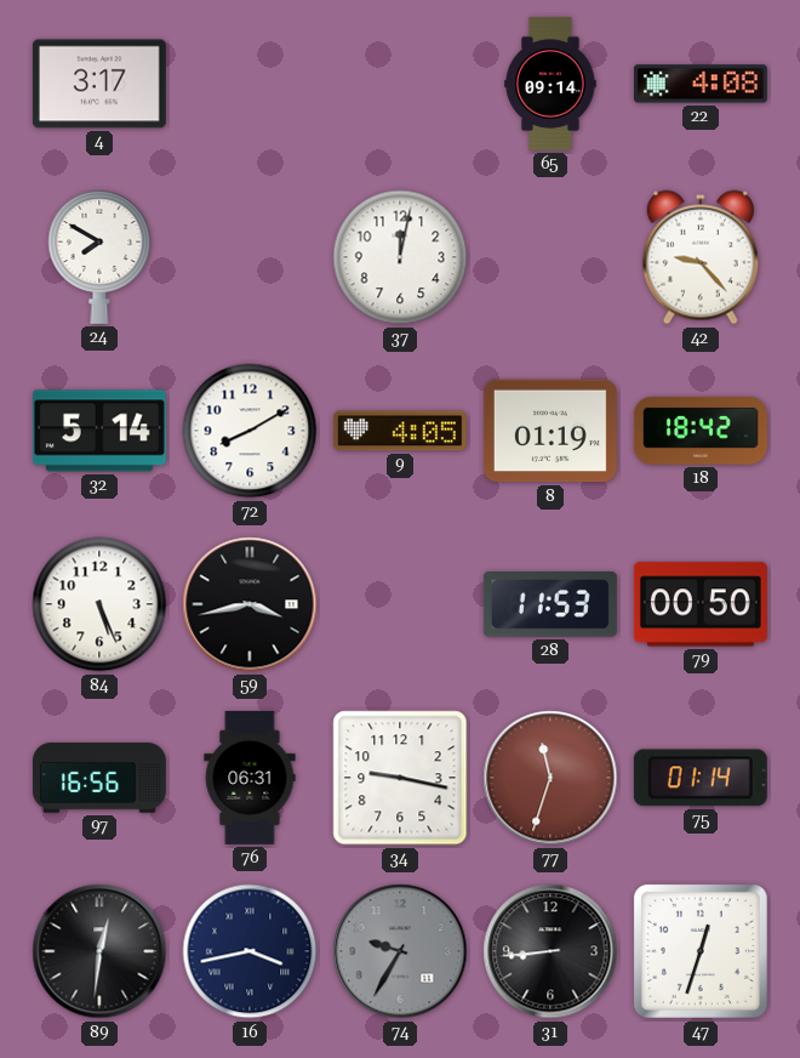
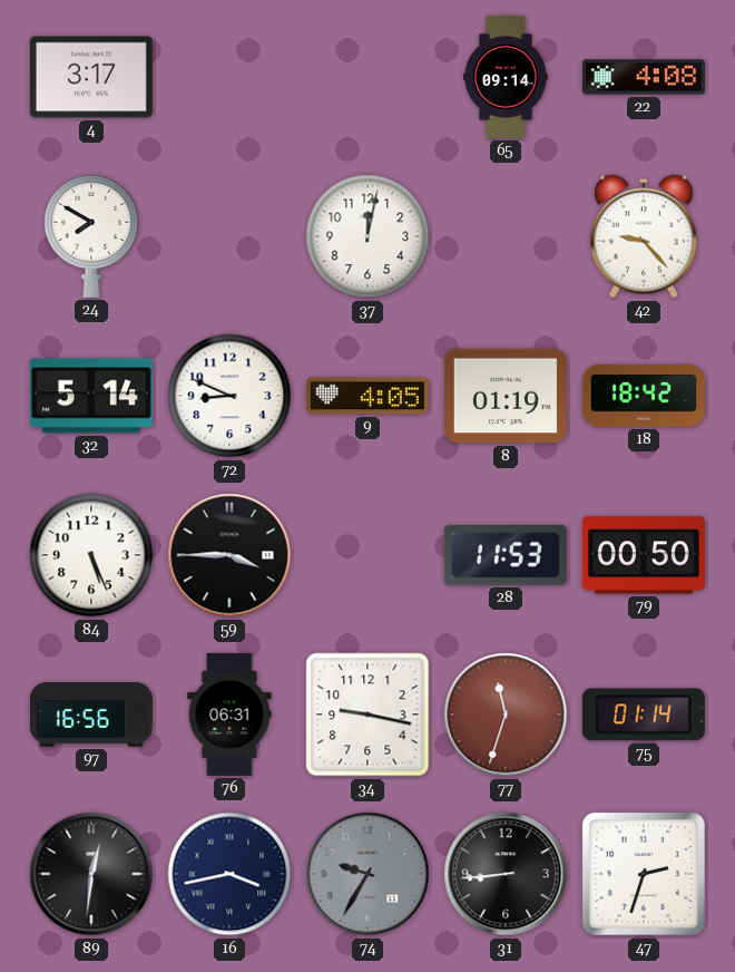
72: 8:10 -> 8:49
59: 3:43 -> 3:45
47: 12:33 -> 2:33
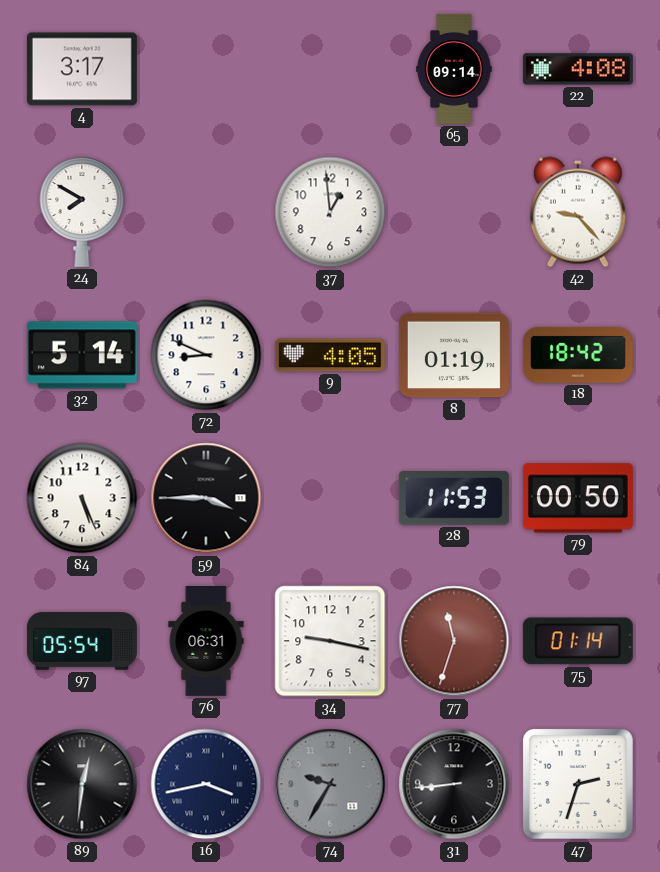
37: 12:02 -> 12:59
97: 16:56 -> 05:54
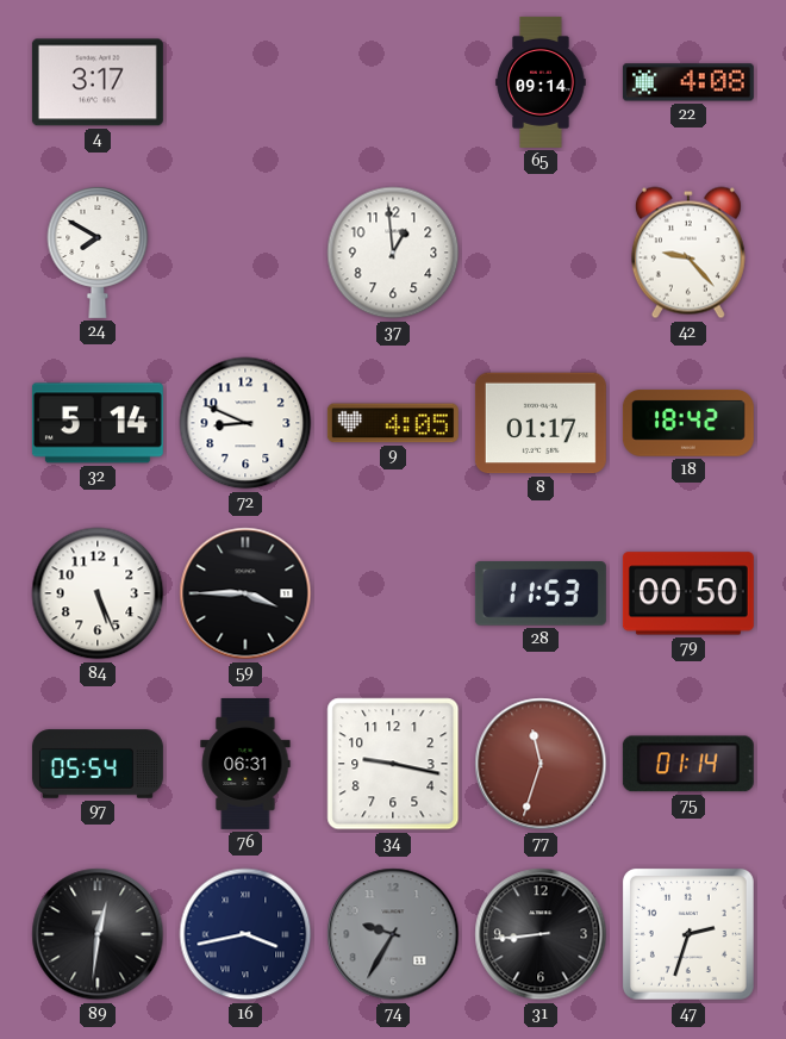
8: 01:19 -> 01:17
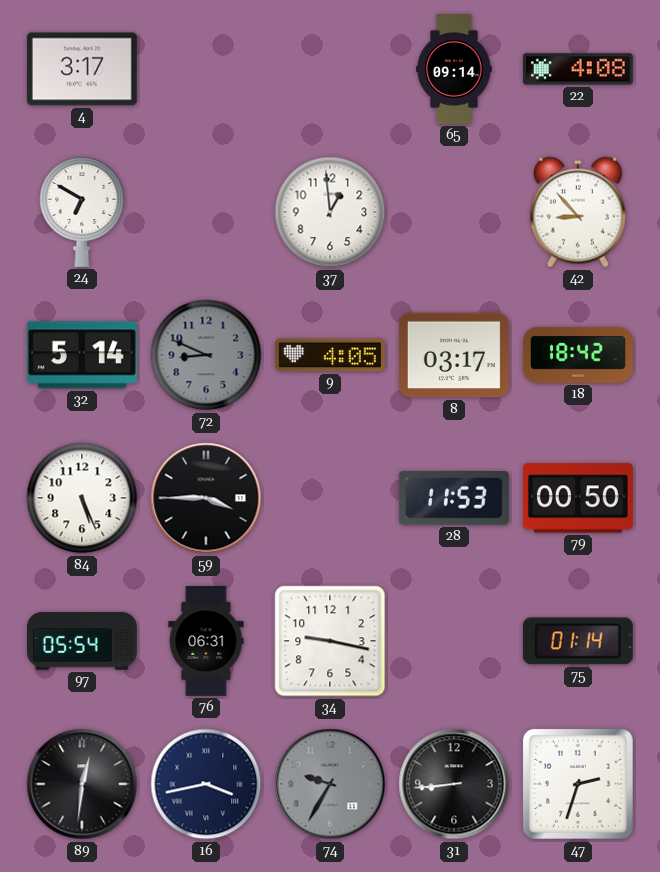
24: 7:50 -> 6:50
42: 9:23 -> 8:53
72 dial: white -> grey
8: 01:17 -> 03:17
77: 11:33 -> none
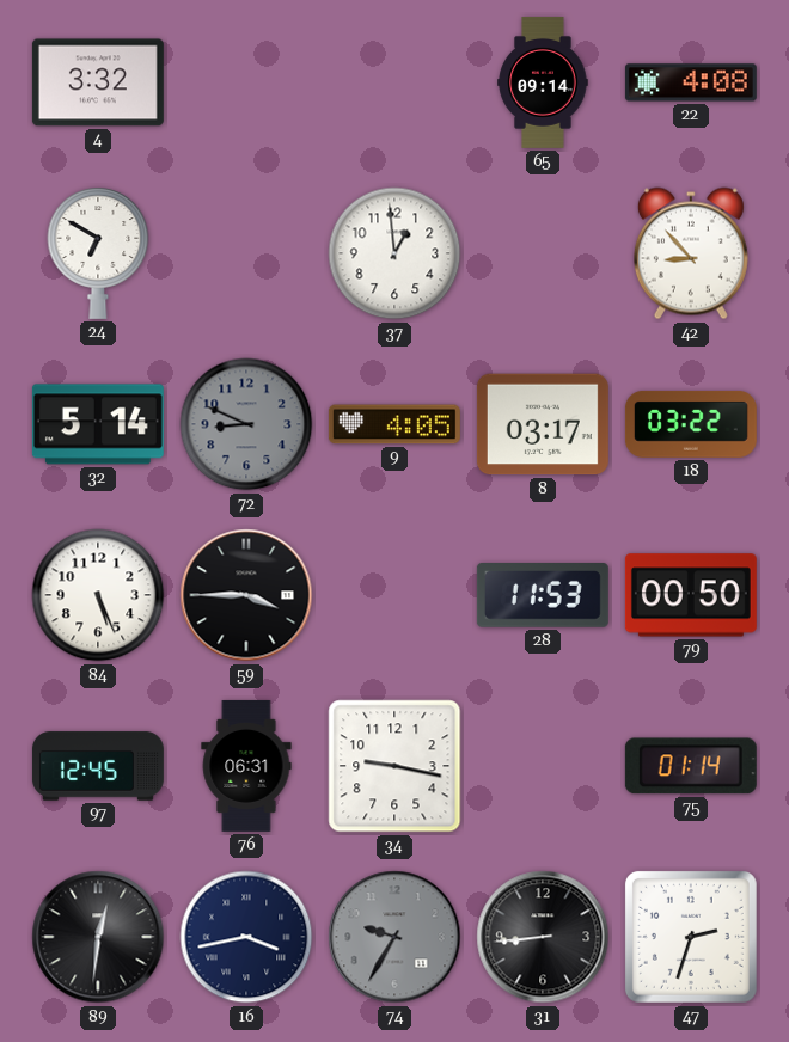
4: 3:17 -> 3:32
18: 18:42 -> 03:22
97: 05:54 -> 12:45
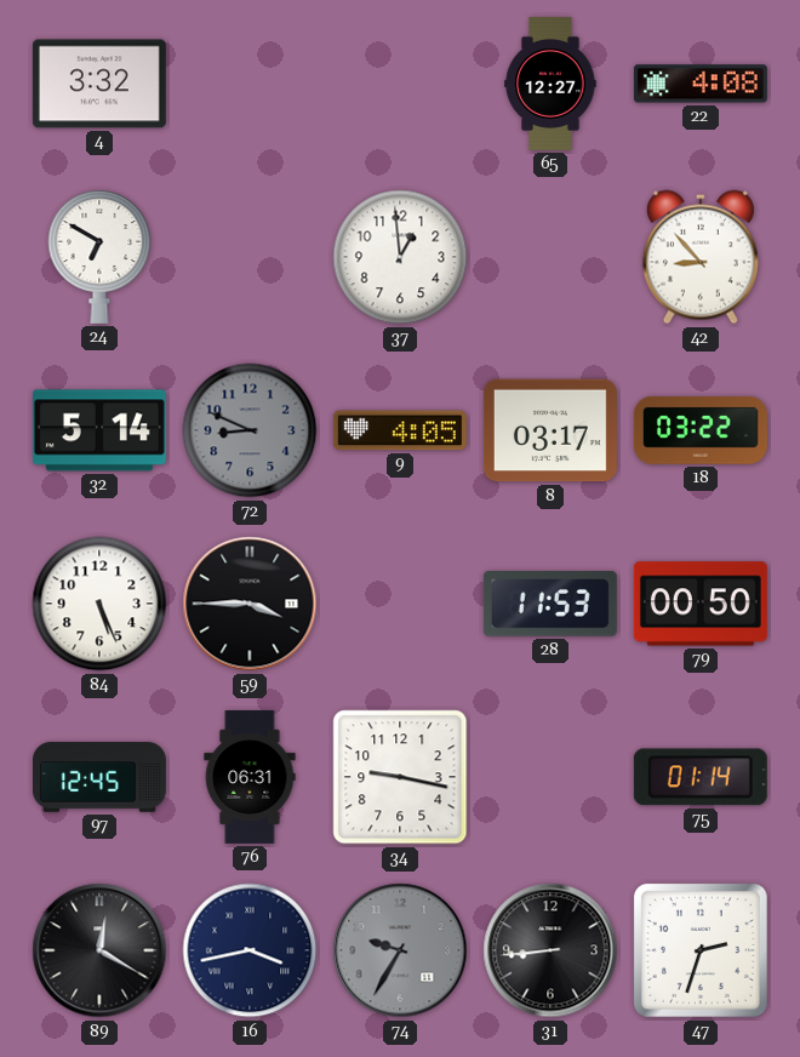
65: 09:14 -> 12:27
89: 12:31 -> 12:20
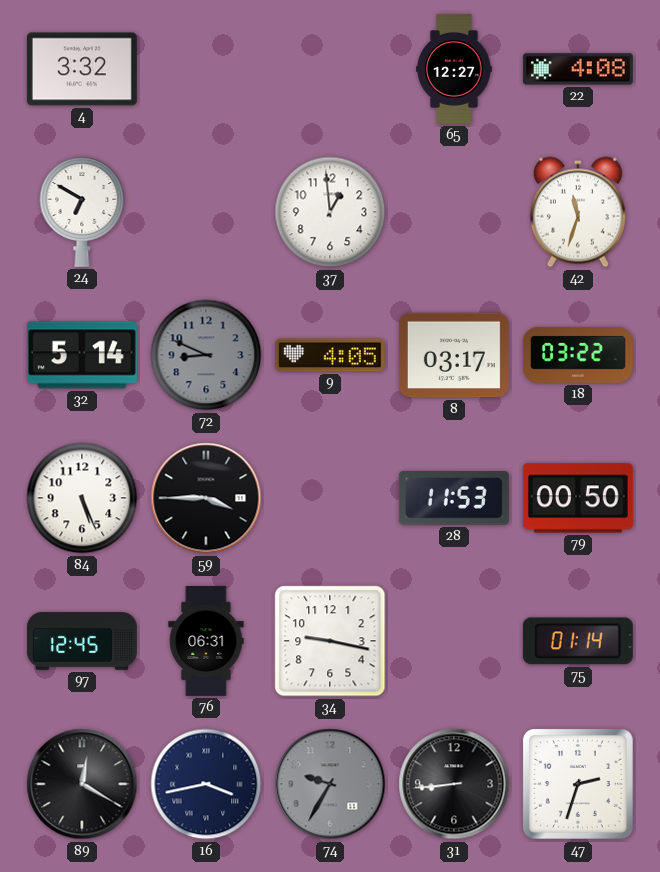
42: 8:53 -> 11:33
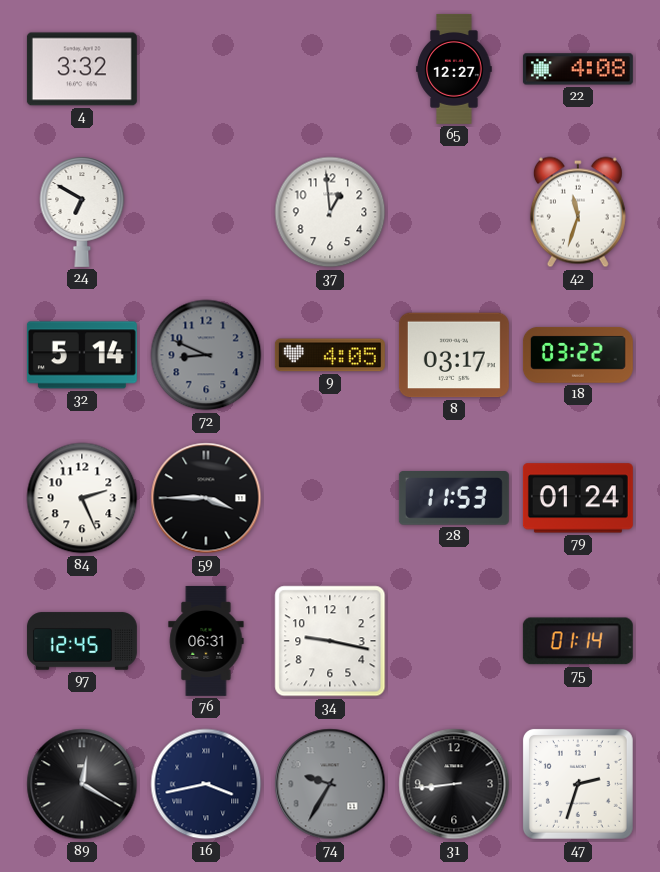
84: 5:26 -> 2:26
79: 00:50 -> 01:24
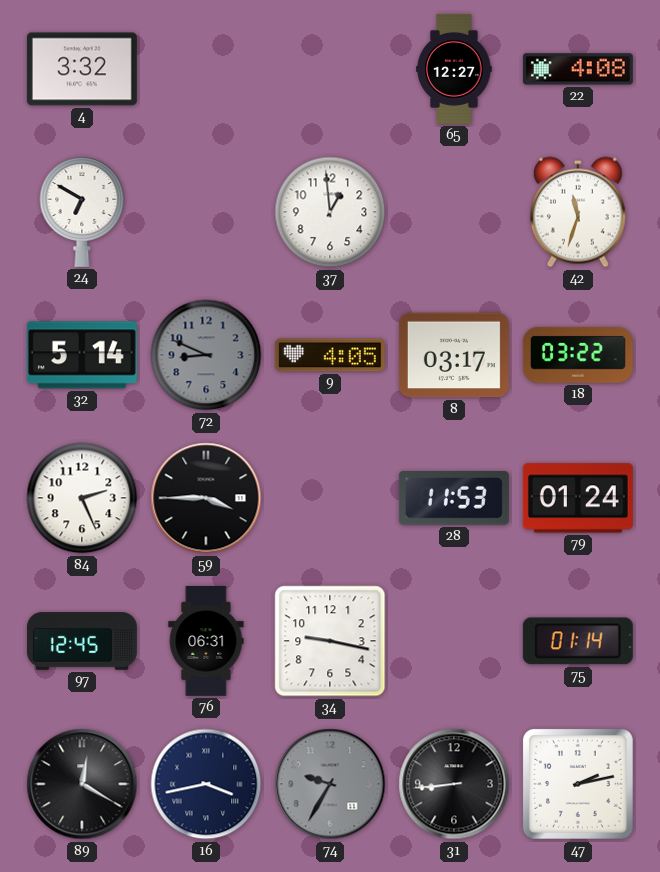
47: 2:33 -> 2:13
